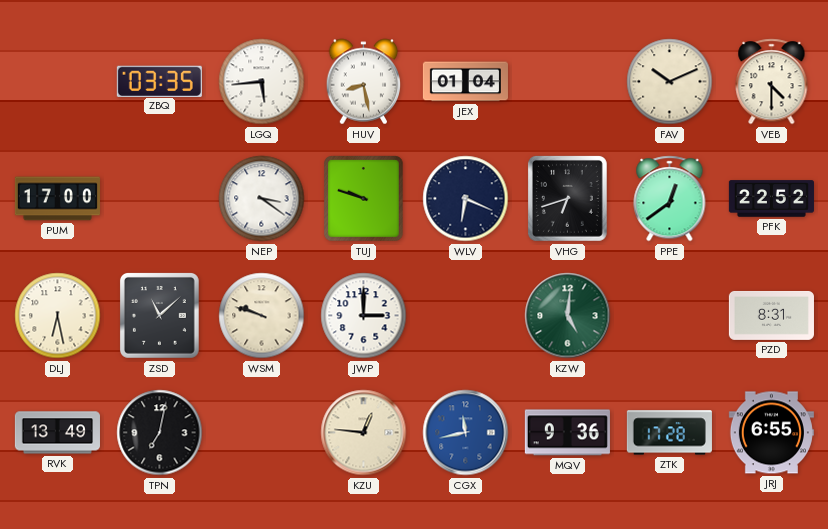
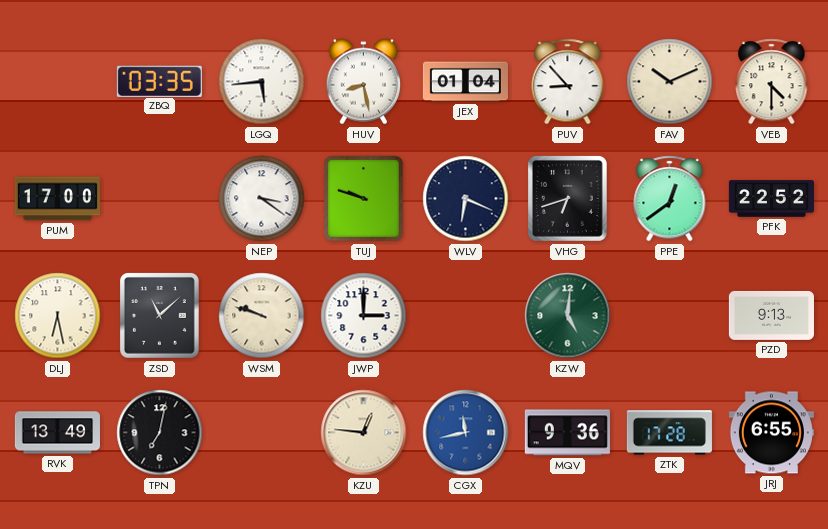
PUV: none -> 8:53
PZD: 8:31 -> 9:13
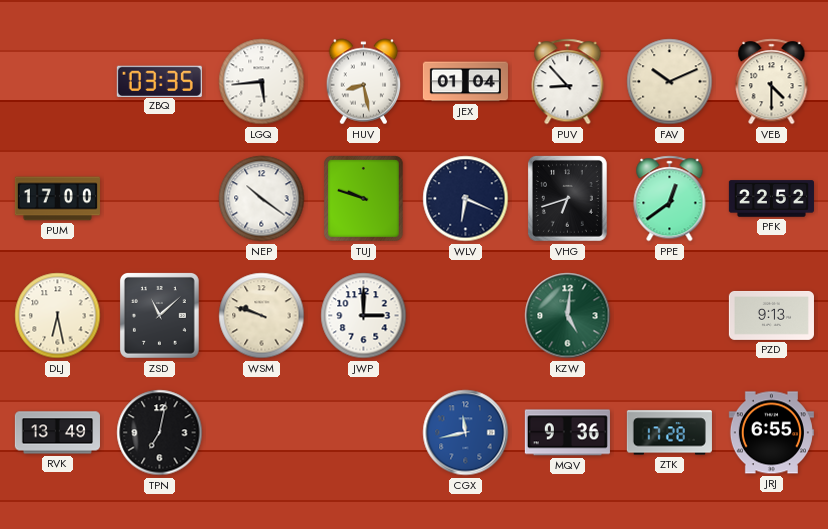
NEP: 3:21 -> 10:21
KZU: 12:46 -> none
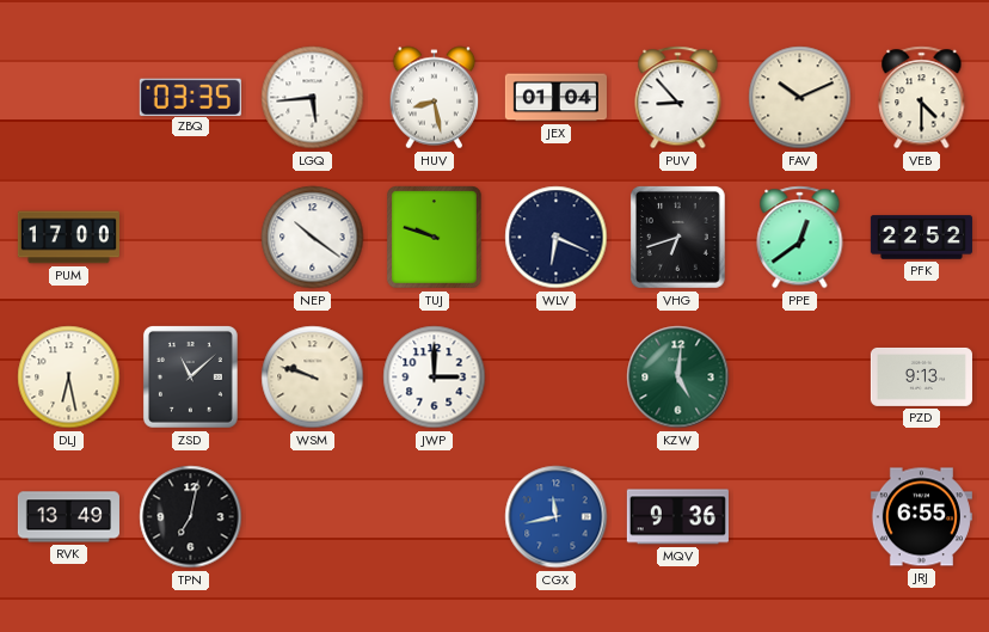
ZTK: 17:28 -> none
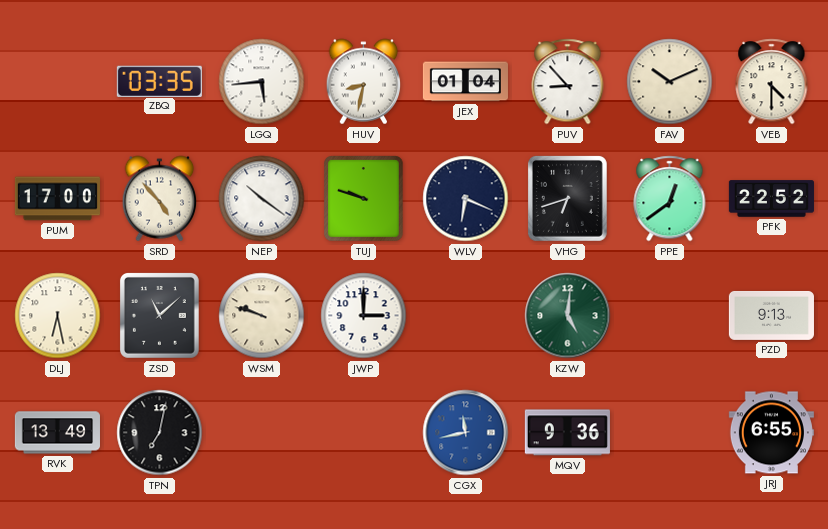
HUV: 8:28 -> 8:32
SRD: none -> 4:53
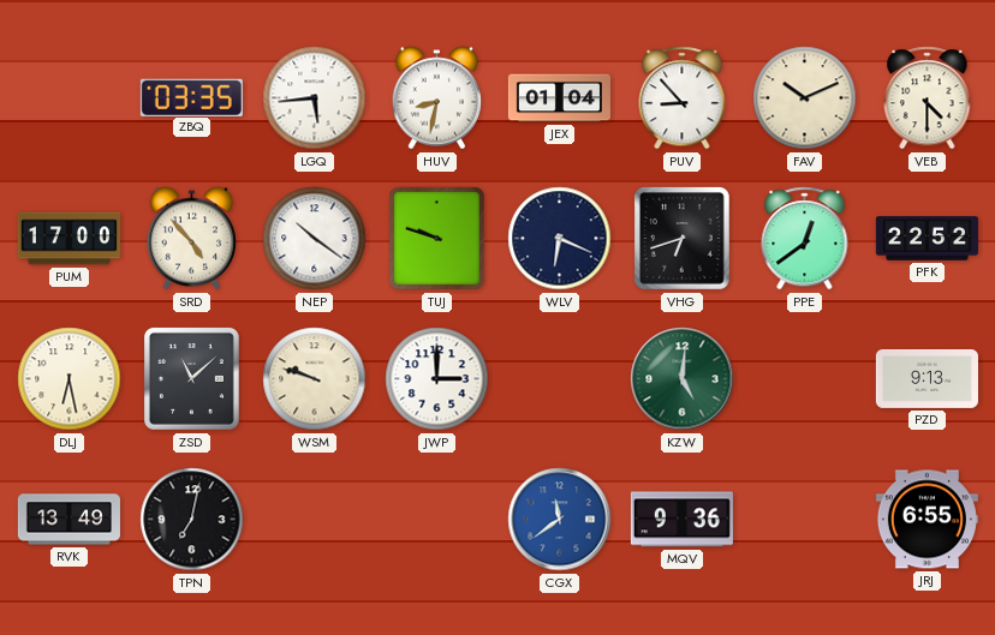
CGX: 11:43 -> 11:39
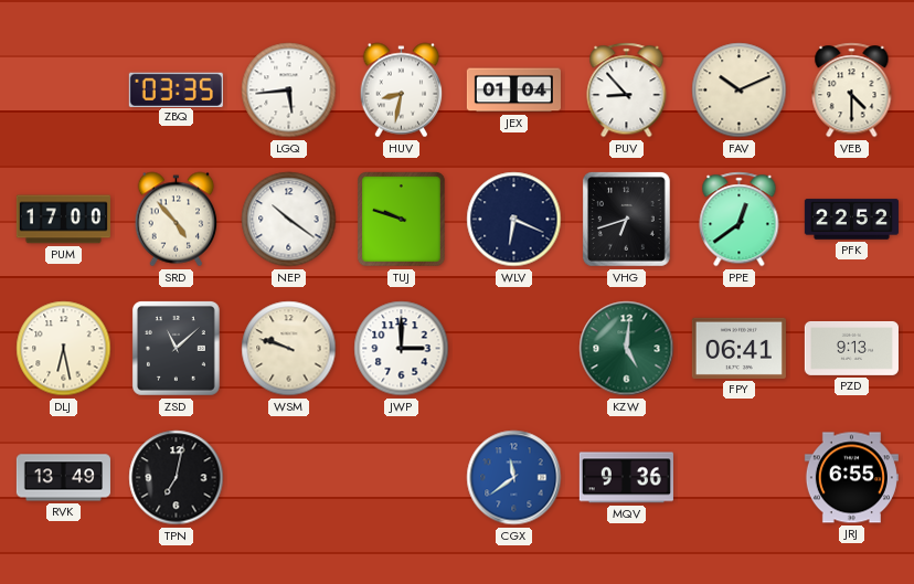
FPY: none -> 06:41
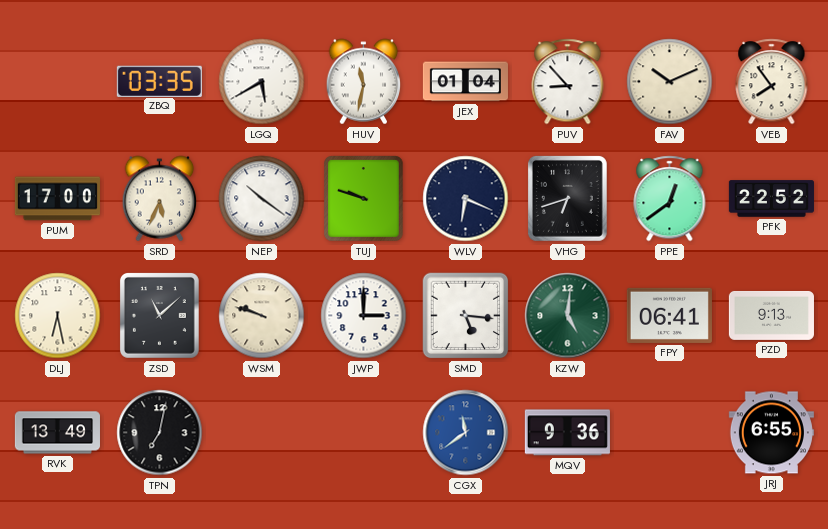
LGQ: 5:44 -> 5:40
HUV: 8:32 -> 11:32
VEB: 4:30 -> 7:54
SRD: 4:53 -> 5:34
SMD: none -> 5:16
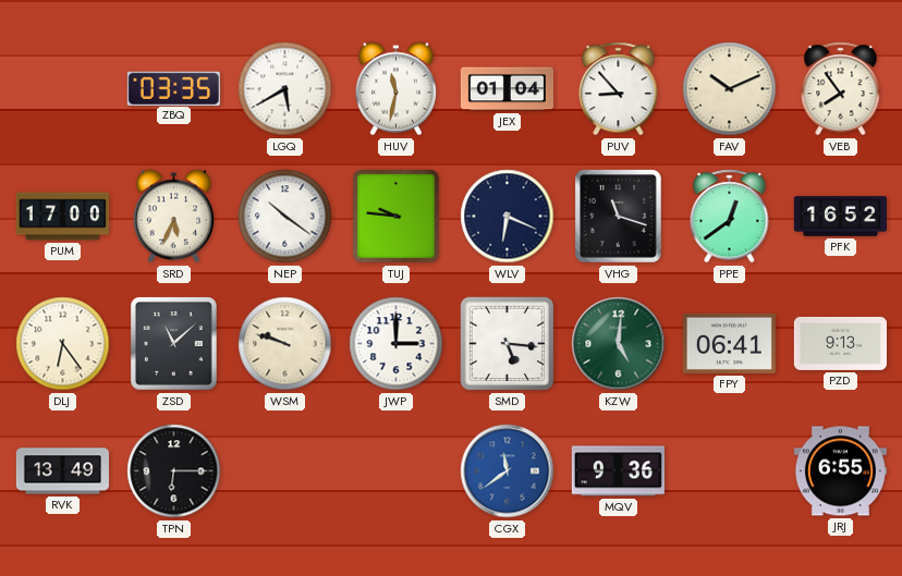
TUJ: 9:48 -> 9:46
VHG: 6:42 -> 11:18
PFK: 22:52 -> 16:52
DLJ: 6:28 -> 6:24
TPN: 7:02 -> 6:15
